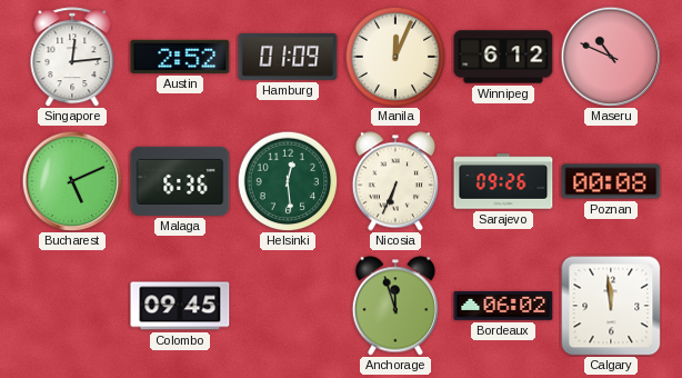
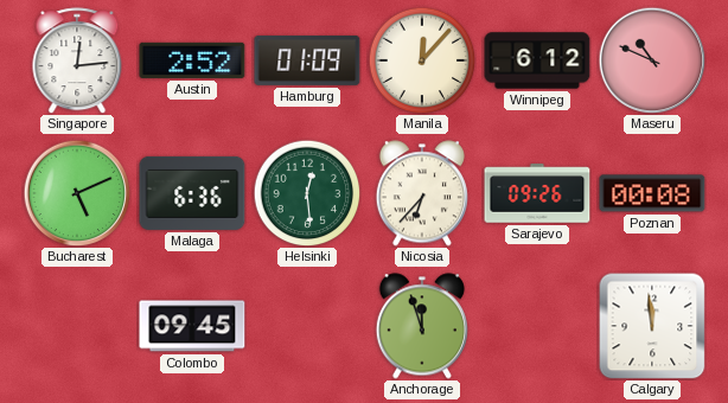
Manila: 12:04 -> 12:07
Nicosia: 6:34 -> 6:37
Bordeaux: 06:02 -> none
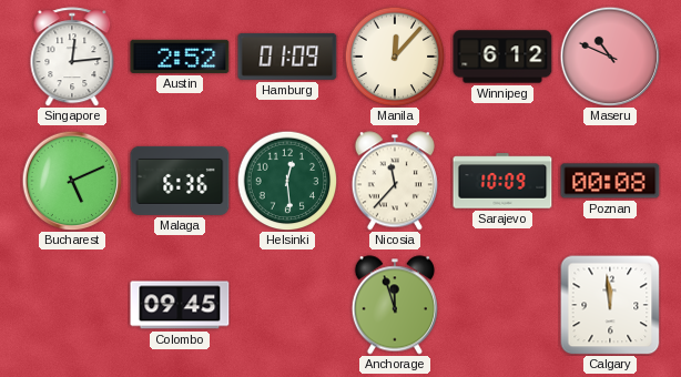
Nicosia: 6:37 -> 11:37
Sarajevo: 09:26 -> 10:09
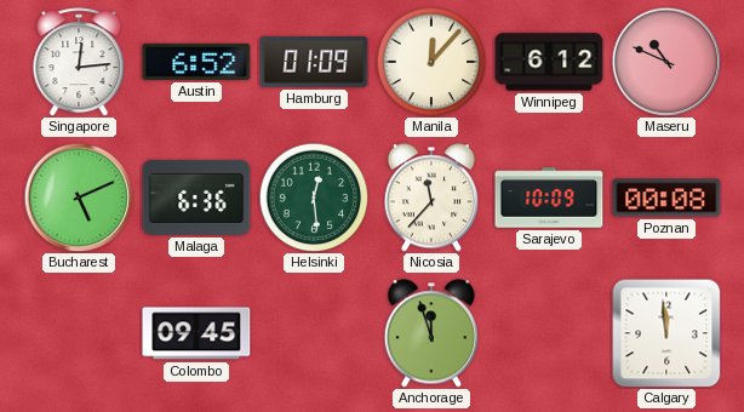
Austin: 2:52 -> 6:52
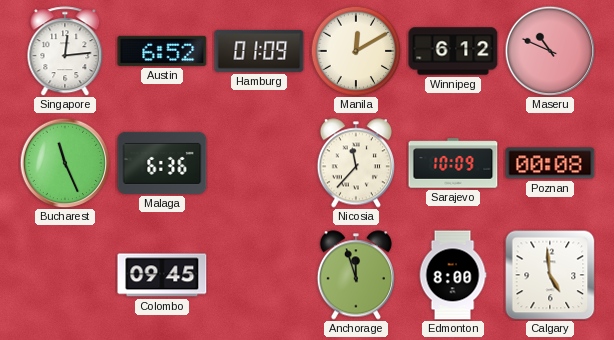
Manila: 12:07 -> 12:10
Bucharest: 5:11 -> 11:26
Helsinki: 12:29 -> none
Edmonton: none -> 8:00
Calgary: 11:59 -> 4:59
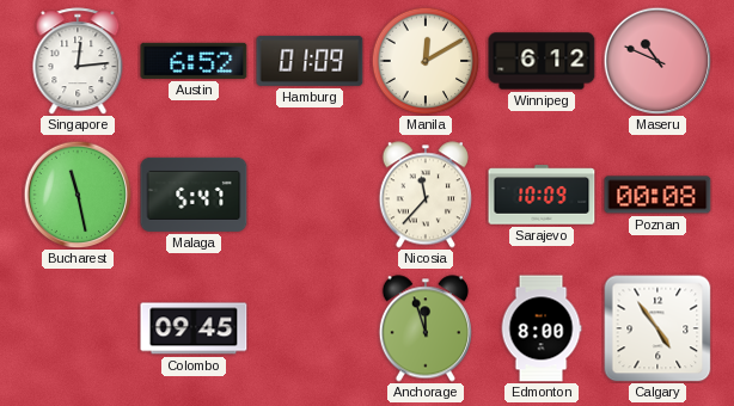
Bucharest: 11:26 -> 11:28
Malaga: 6:36 -> 5:47
Calgary: 4:59 -> 4:54
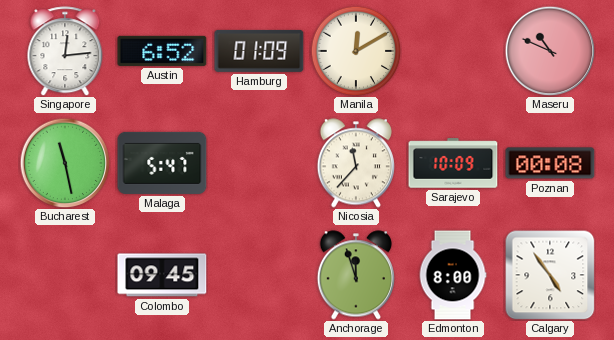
Winnipeg: 6:12 -> none
